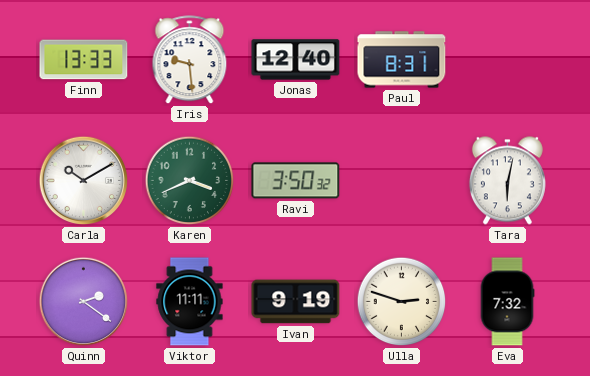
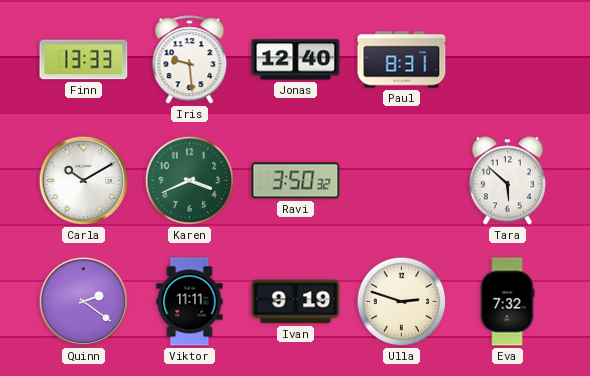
Tara: 6:02 -> 5:52
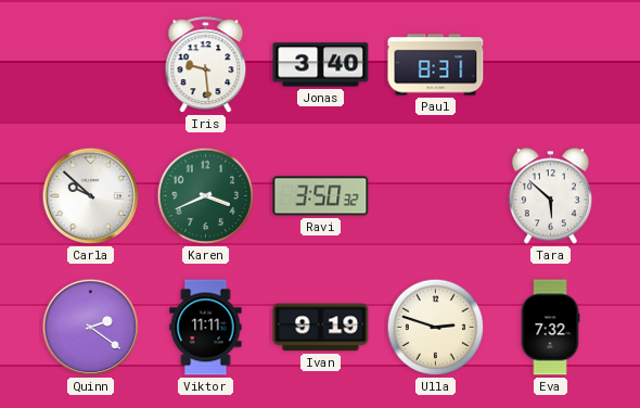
Finn: 13:33 -> none
Jonas: 12:40 -> 3:40
Carla: 10:10 -> 9:52
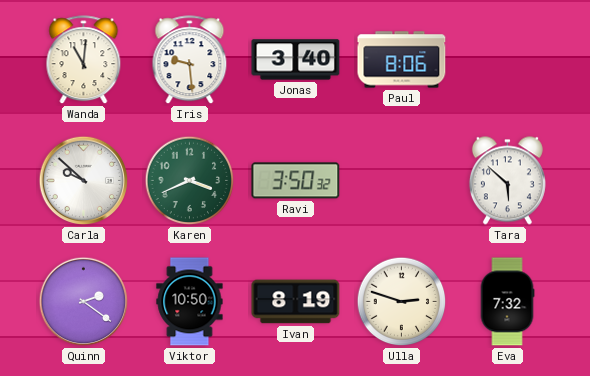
Wanda: none -> 11:01
Paul: 8:31 -> 8:06
Viktor: 11:11 -> 10:50
Ivan: 9:19 -> 8:19
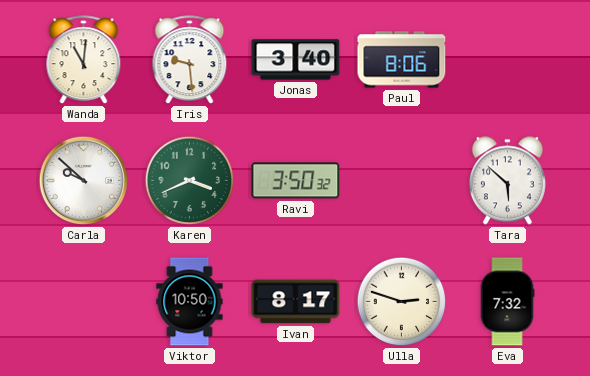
Quinn: 2:21 -> none
Ivan: 8:19 -> 8:17
